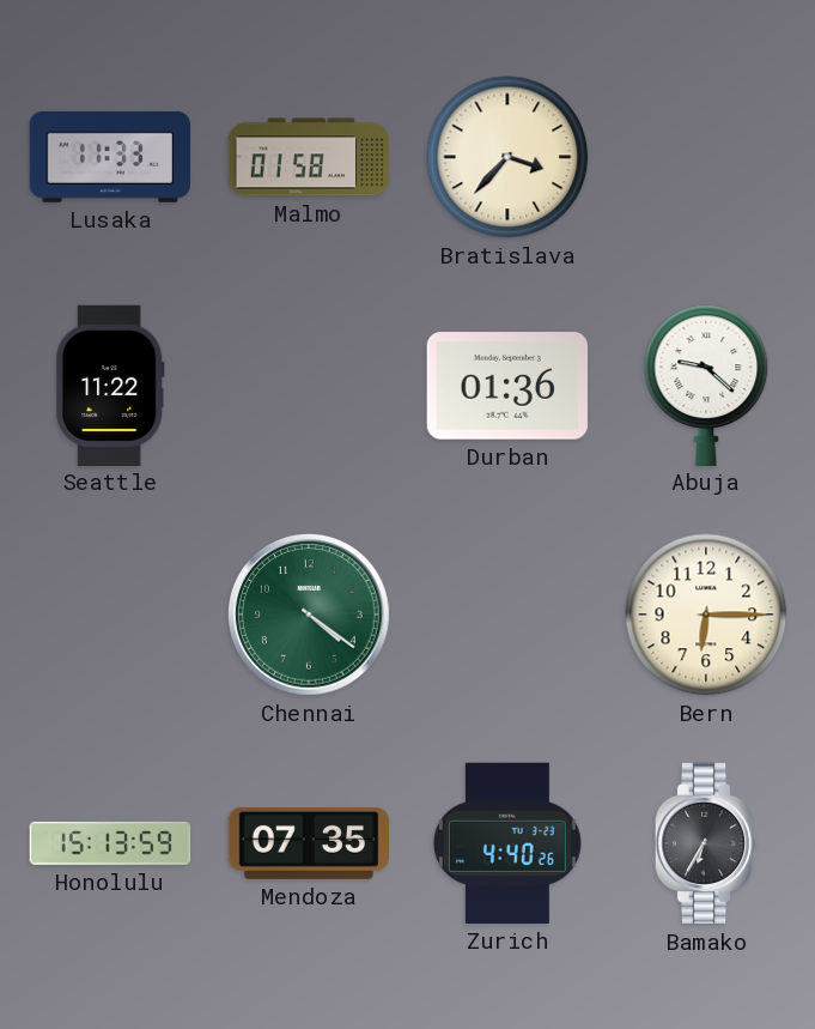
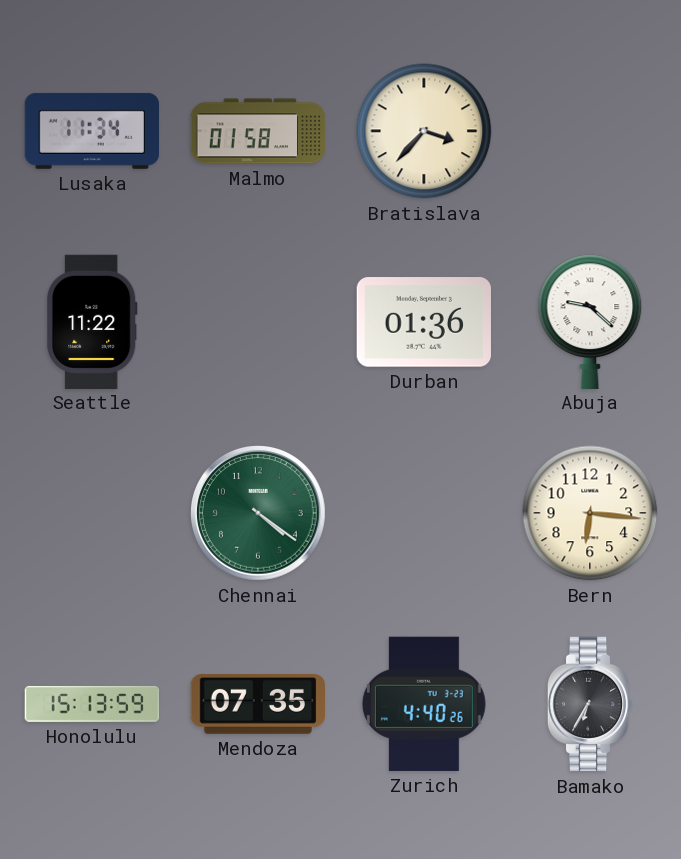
Lusaka: 11:33 -> 11:34
Bern: 6:15 -> 6:16
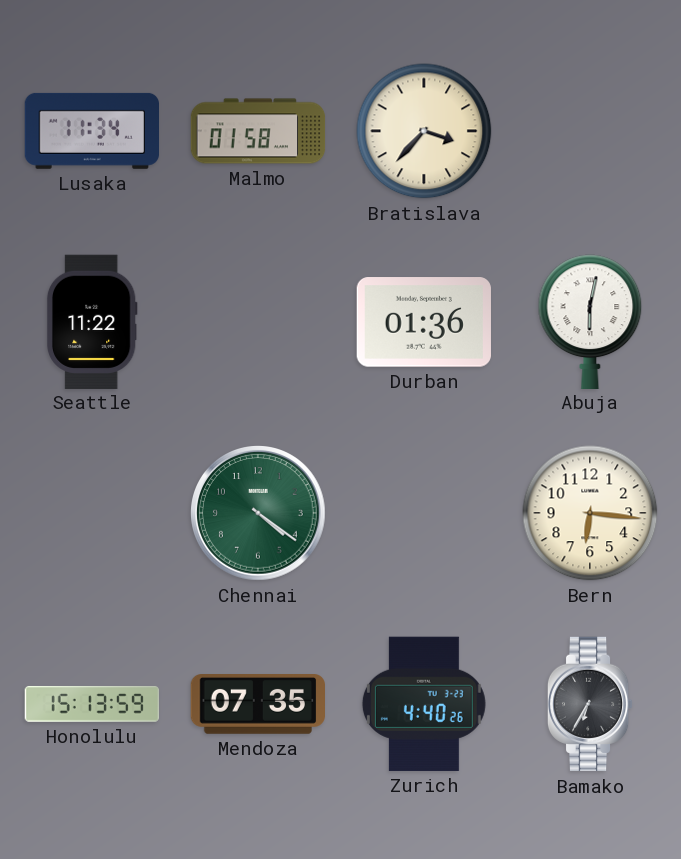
Abuja: 9:22 -> 6:02
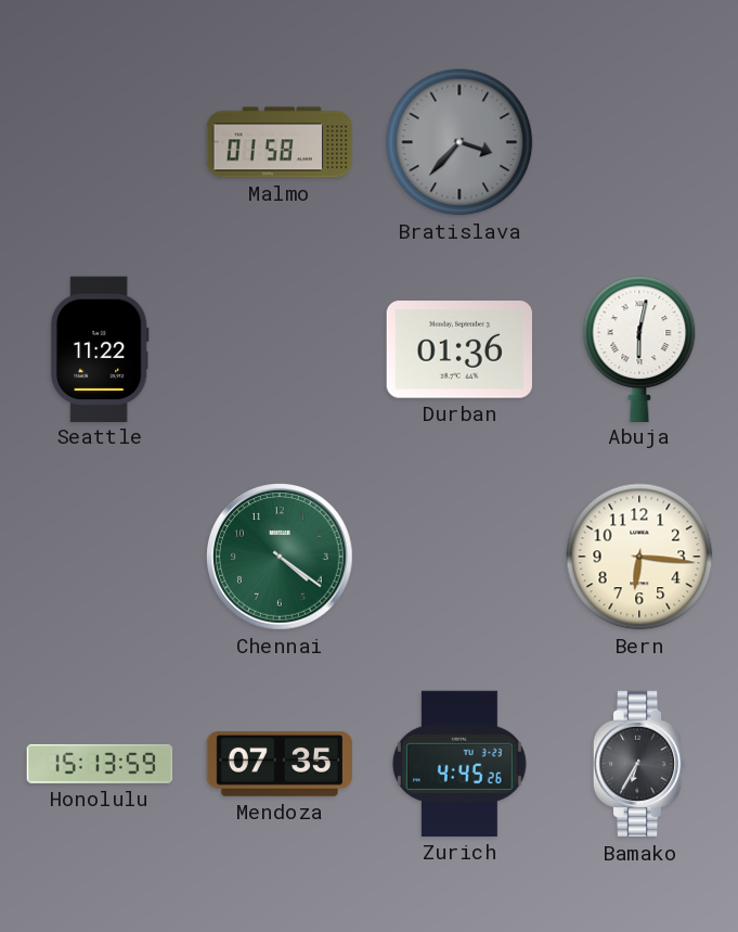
Lusaka: 11:34 -> none
Bratislava dial: cream -> grey
Zurich: 4:40 -> 4:45
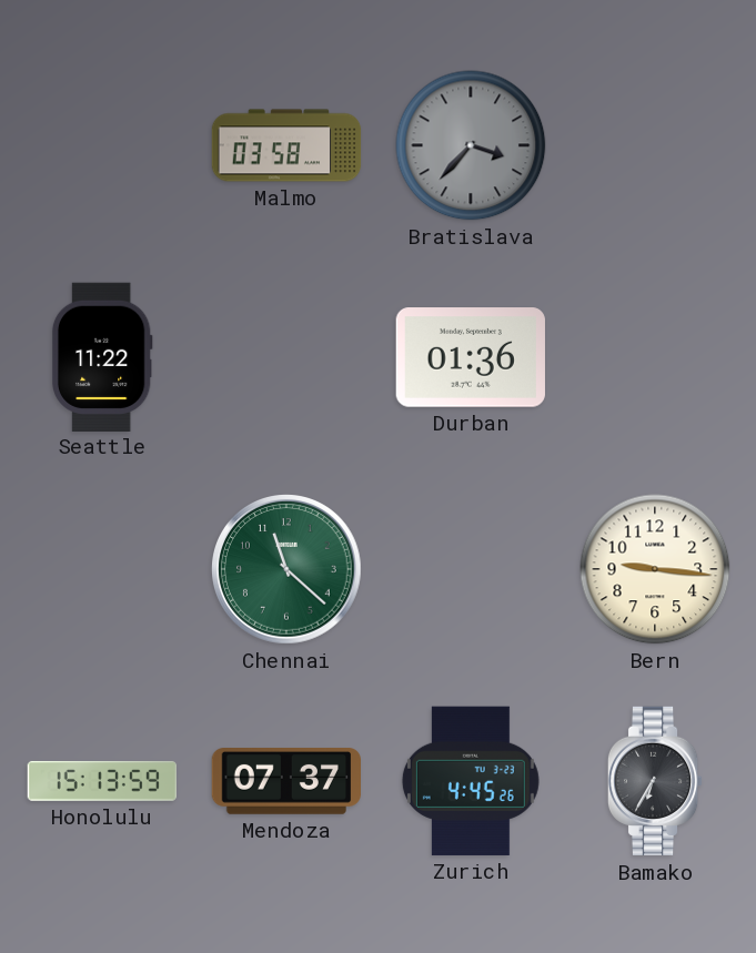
Malmo: 01:58 -> 03:58
Abuja: 6:02 -> none
Chennai: 4:21 -> 11:22
Bern: 6:16 -> 9:16
Mendoza: 07:35 -> 07:37
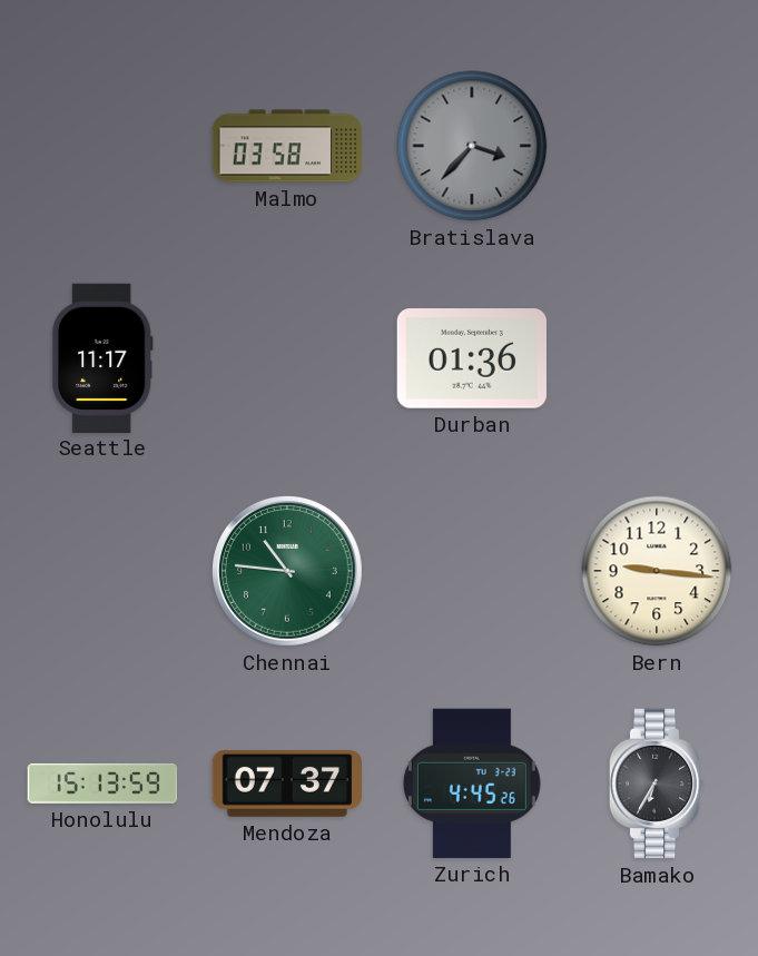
Seattle: 11:22 -> 11:17
Chennai: 11:22 -> 10:46
